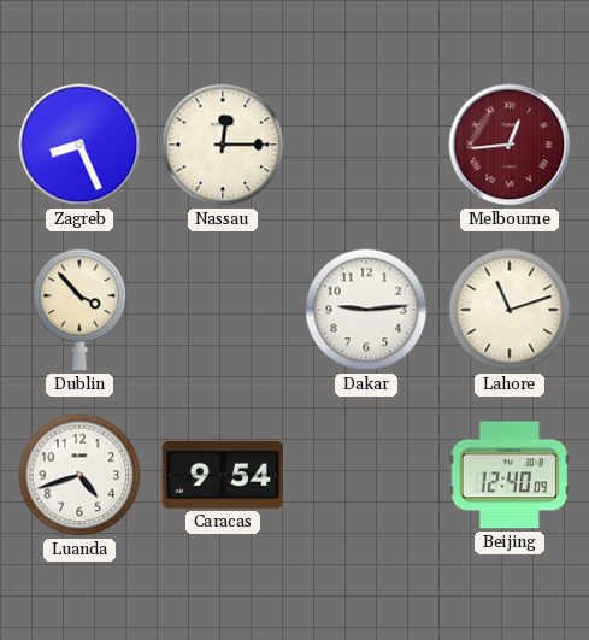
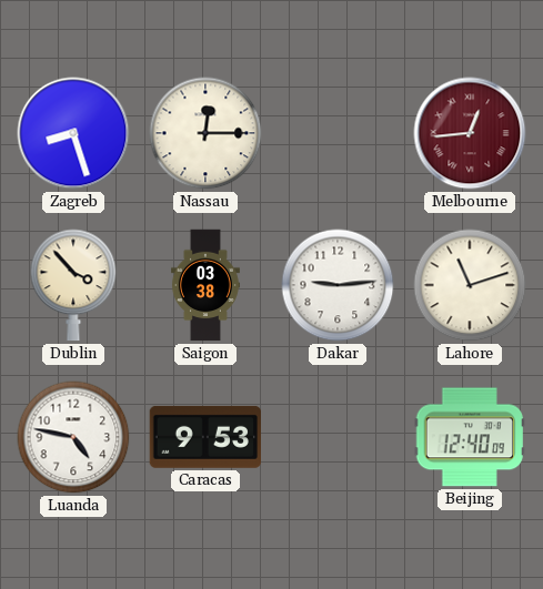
Zagreb: 8:26 -> 8:27
Saigon: none -> 03:38
Luanda: 4:42 -> 4:47
Caracas: 9:54 -> 9:53
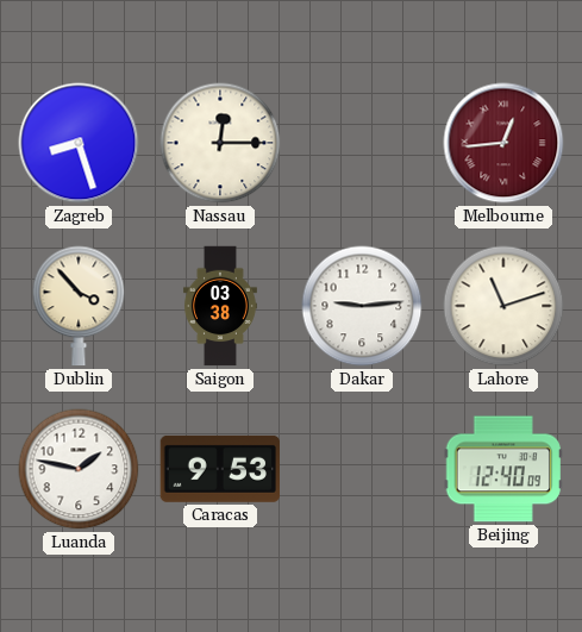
Luanda: 4:47 -> 1:47
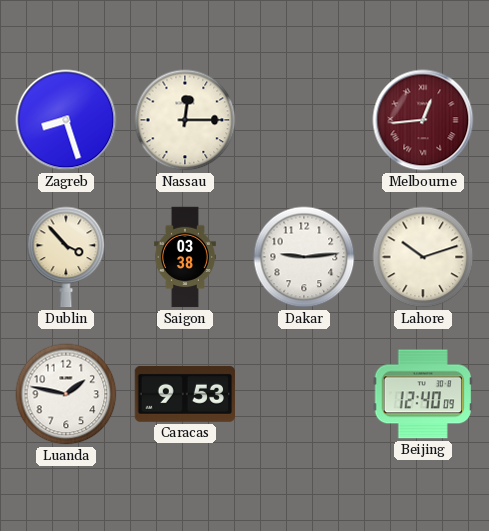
Lahore: 11:12 -> 10:12
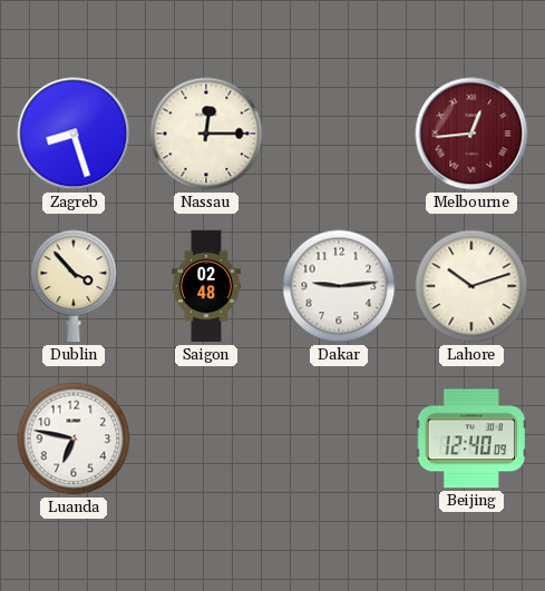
Saigon: 03:38 -> 02:48
Luanda: 1:47 -> 6:47
Caracas: 9:53 -> none
